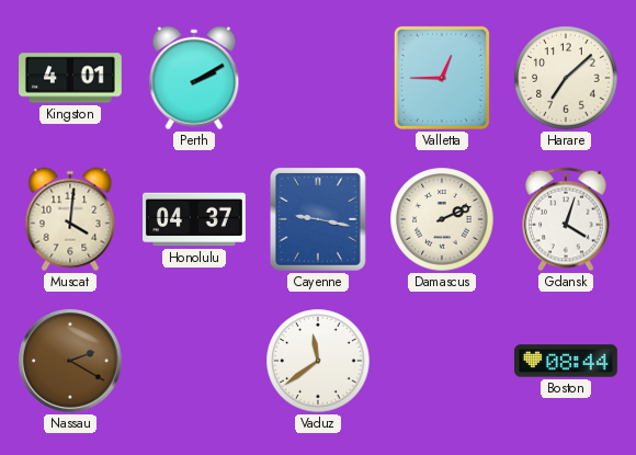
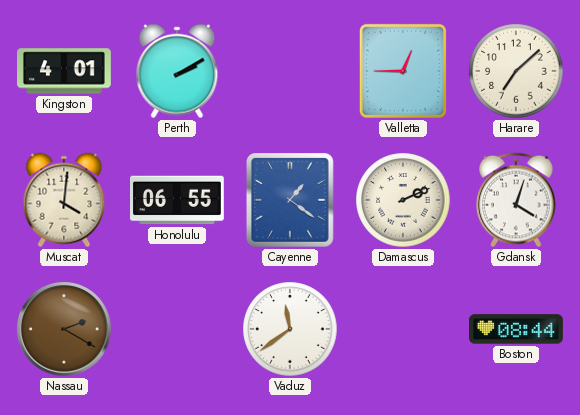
Honolulu: 04:37 -> 06:55
Cayenne: 9:17 -> 1:21
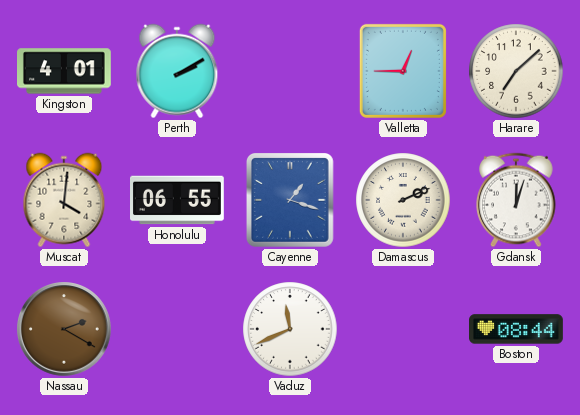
Cayenne: 1:21 -> 1:18
Gdansk: 4:03 -> 12:03
Vaduz: 11:39 -> 11:41
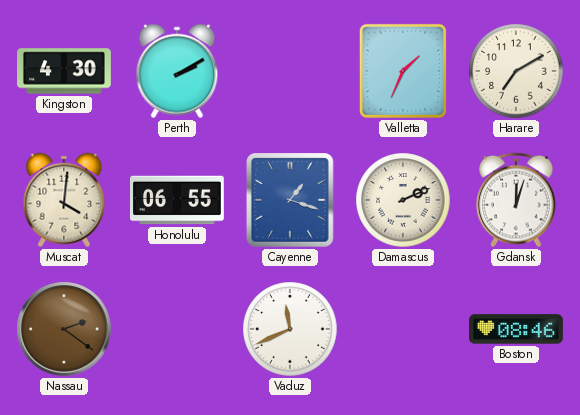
Kingston: 4:01 -> 4:30
Valletta: 12:45 -> 1:34
Harare: 7:08 -> 7:10
Nassau: 2:20 -> 2:21
Boston: 08:44 -> 08:46
